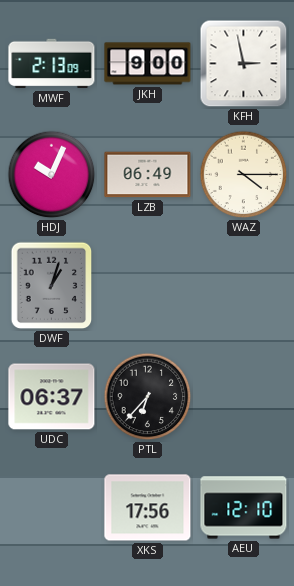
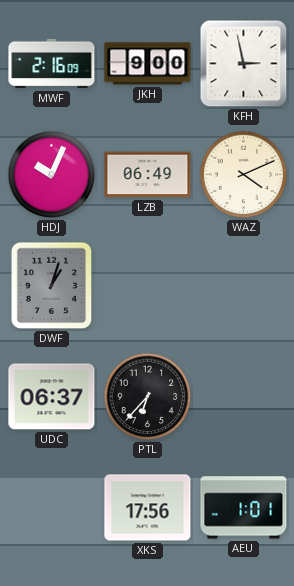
MWF: 2:13 -> 2:16
WAZ: 4:15 -> 4:11
AEU: 12:10 -> 1:01
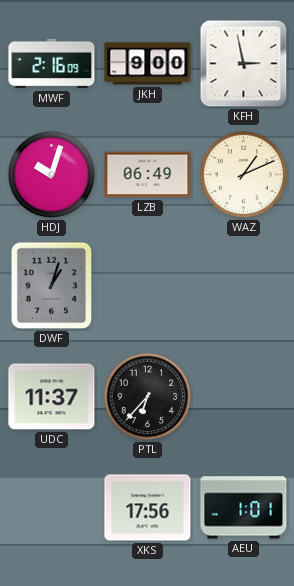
HDJ: 10:04 -> 10:03
WAZ: 4:11 -> 1:11
UDC: 06:37 -> 11:37
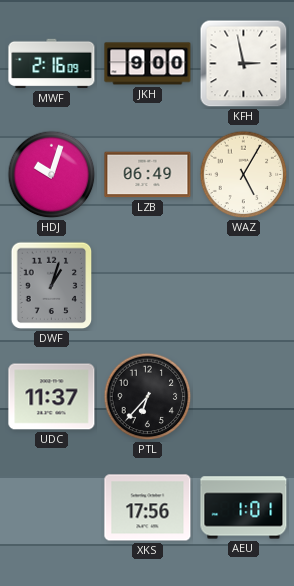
WAZ: 1:11 -> 5:05
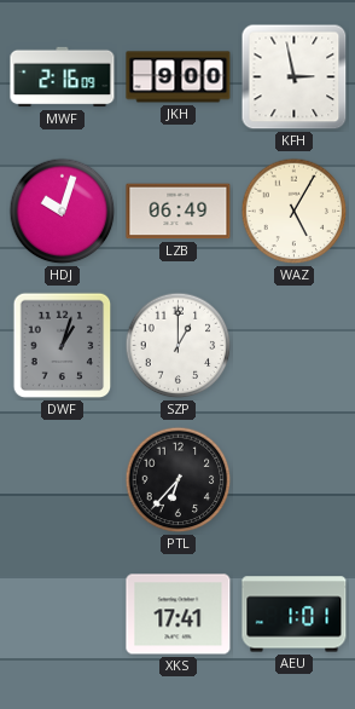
SZP: none -> 1:00
UDC: 11:37 -> none
XKS: 17:56 -> 17:41
